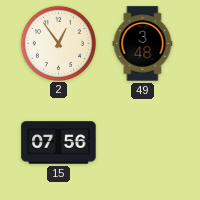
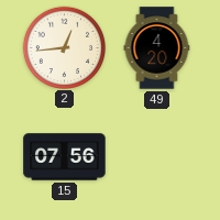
2: 12:54 -> 12:44
49: 3:48 -> 4:20
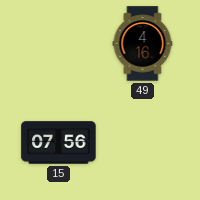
2: 12:44 -> none
49: 4:20 -> 4:16
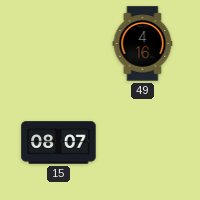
15: 07:56 -> 08:07
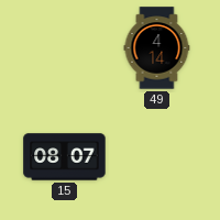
49: 4:16 -> 4:14
